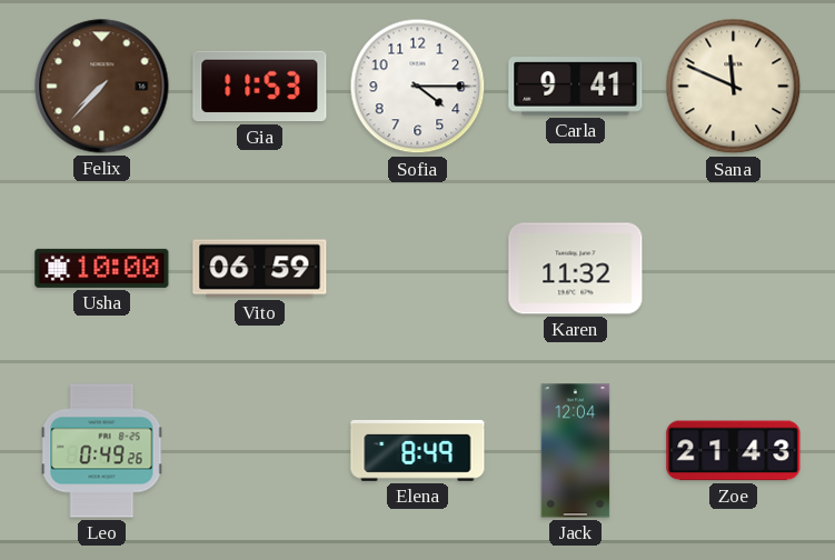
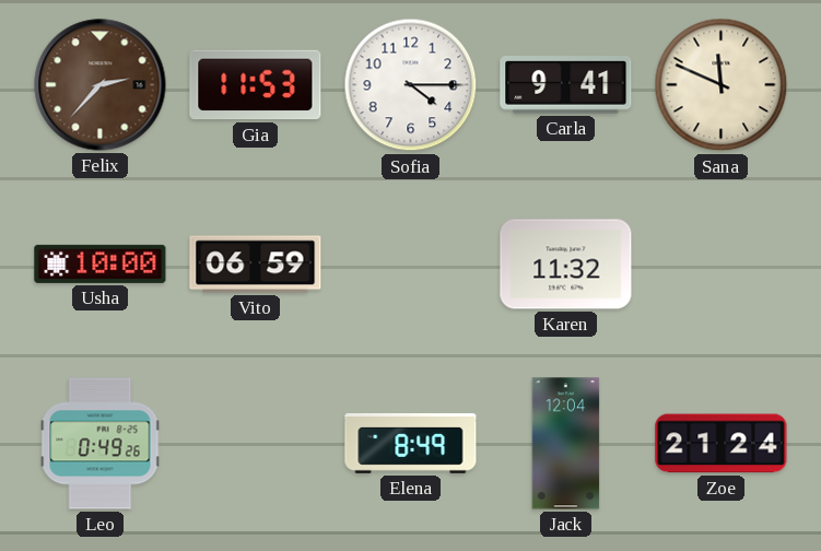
Felix: 7:37 -> 2:37
Zoe: 21:43 -> 21:24
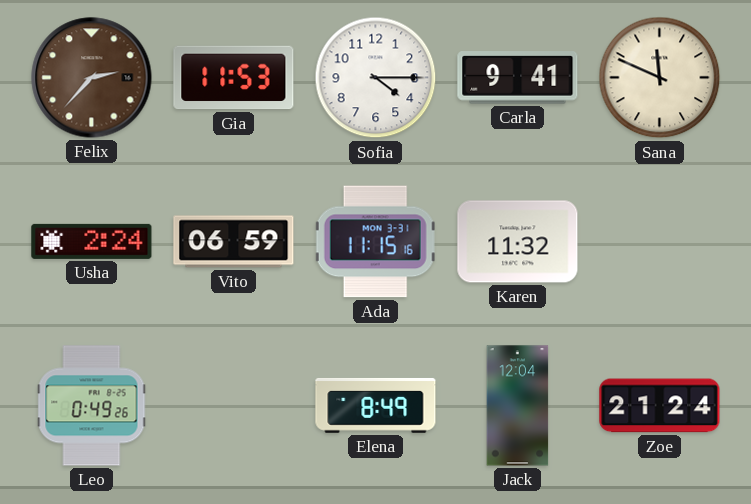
Usha: 10:00 -> 2:24
Ada: none -> 11:15
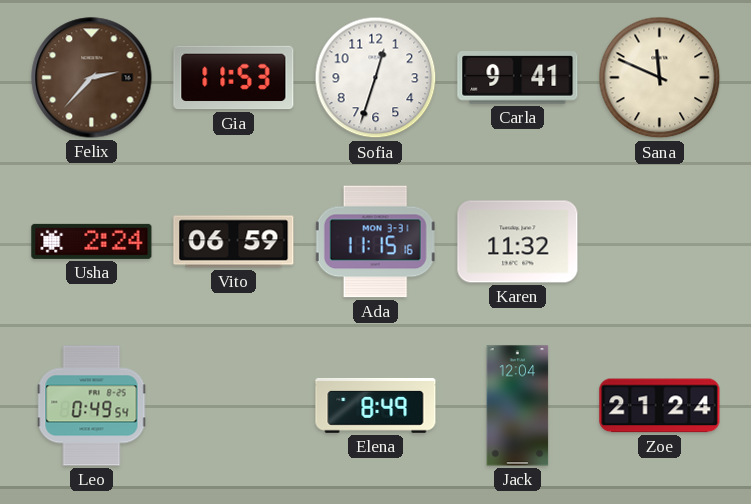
Sofia: 4:15 -> 12:33
Leo: 0:49:26 -> 0:49:54
